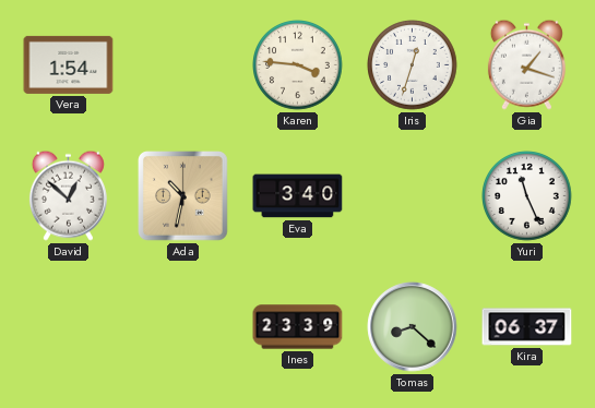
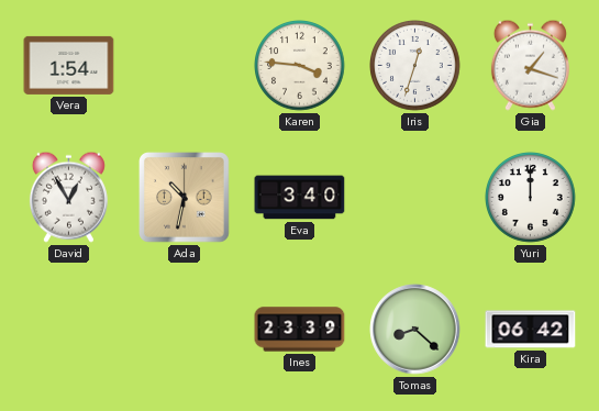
David: 12:52 -> 12:55
Yuri: 11:26 -> 12:00
Kira: 06:37 -> 06:42
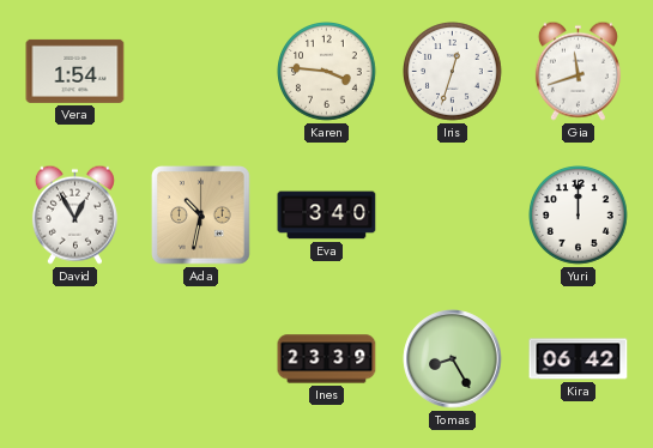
Gia: 1:18 -> 11:42
Tomas: 8:22 -> 8:25
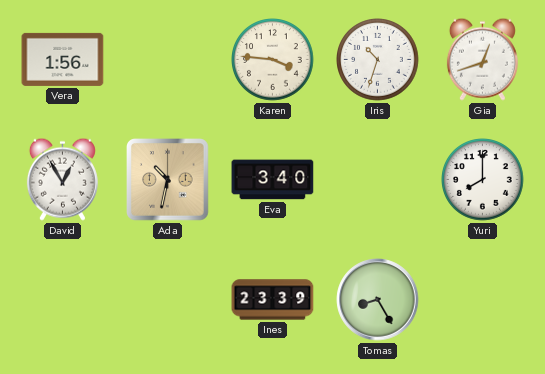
Vera: 1:54 -> 1:56
Iris: 12:33 -> 10:33
Gia: 11:42 -> 12:42
Yuri: 12:00 -> 8:00
Kira: 06:42 -> none
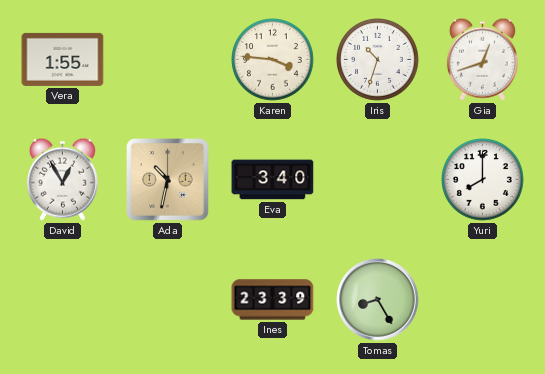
Vera: 1:56 -> 1:55
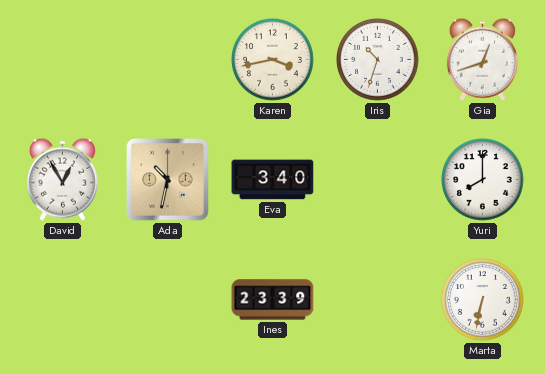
Vera: 1:55 -> none
Karen: 3:46 -> 3:43
Tomas: 8:25 -> none
Marta: none -> 6:32
